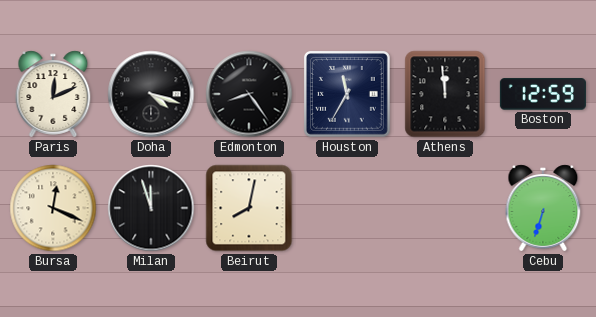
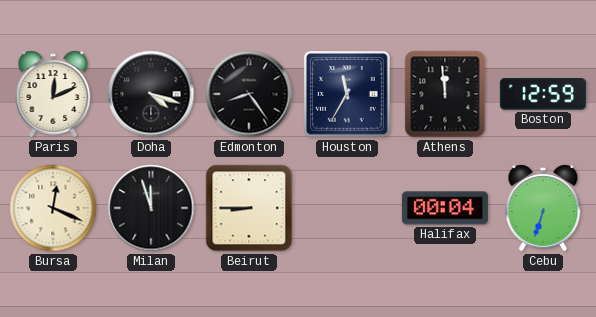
Beirut: 8:02 -> 8:45
Halifax: none -> 00:04
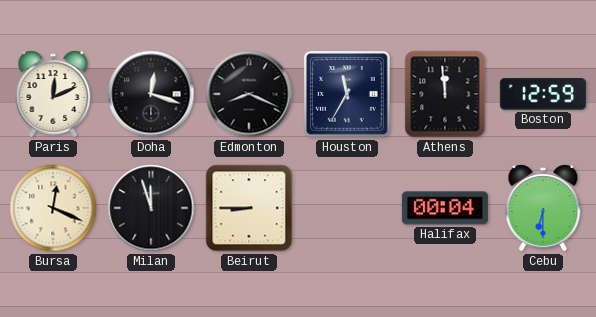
Doha: 4:18 -> 12:18
Edmonton: 8:24 -> 8:19
Cebu: 6:33 -> 6:30
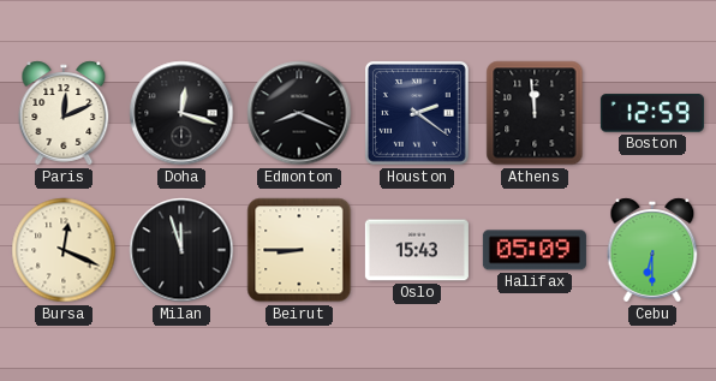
Houston: 11:35 -> 2:21
Oslo: none -> 15:43
Halifax: 00:04 -> 05:09
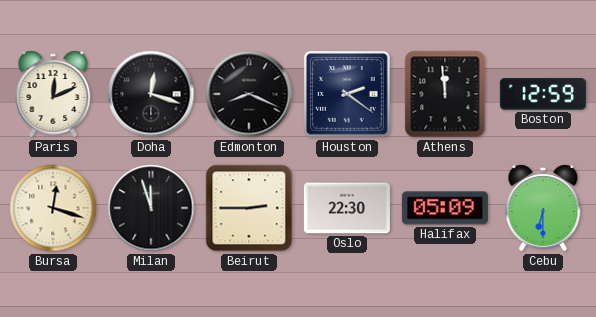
Bursa: 12:19 -> 12:18
Beirut: 8:45 -> 2:45
Oslo: 15:43 -> 22:30
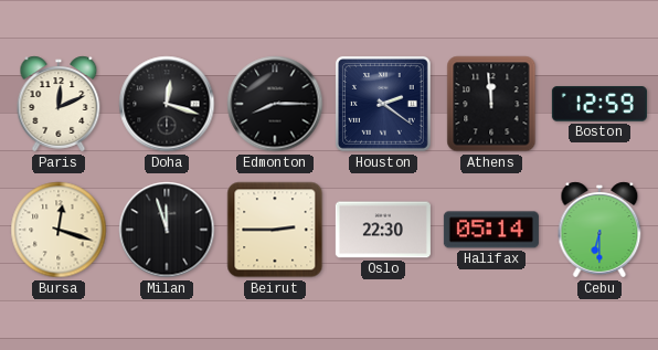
Edmonton: 8:19 -> 8:15
Halifax: 05:09 -> 05:14
